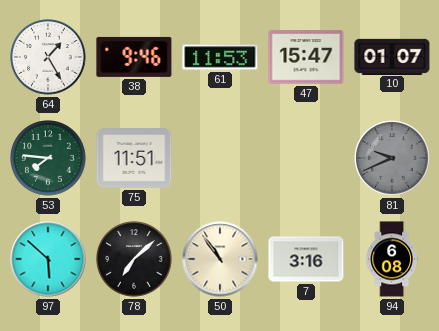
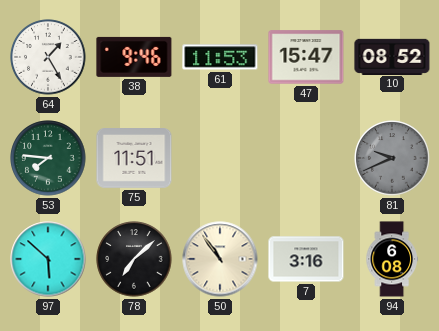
10: 01:07 -> 08:52
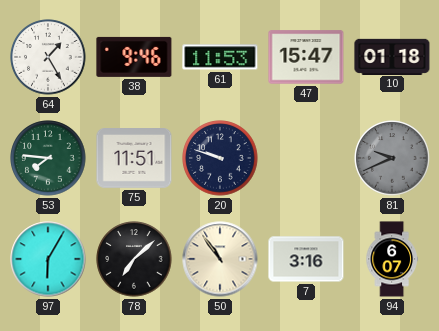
10: 08:52 -> 01:18
20: none -> 9:48
97: 5:52 -> 6:05
94: 6:08 -> 6:07
